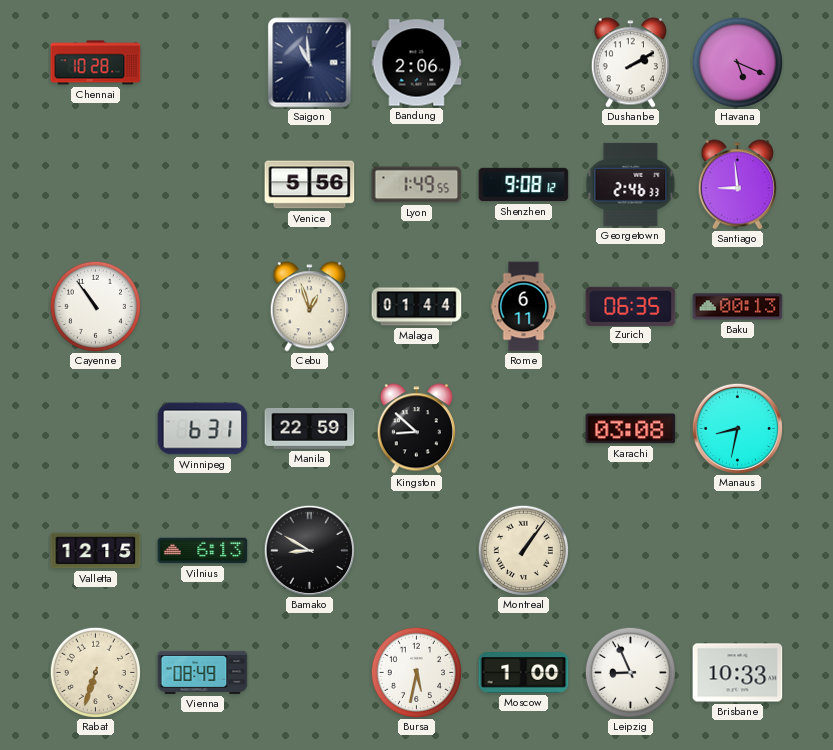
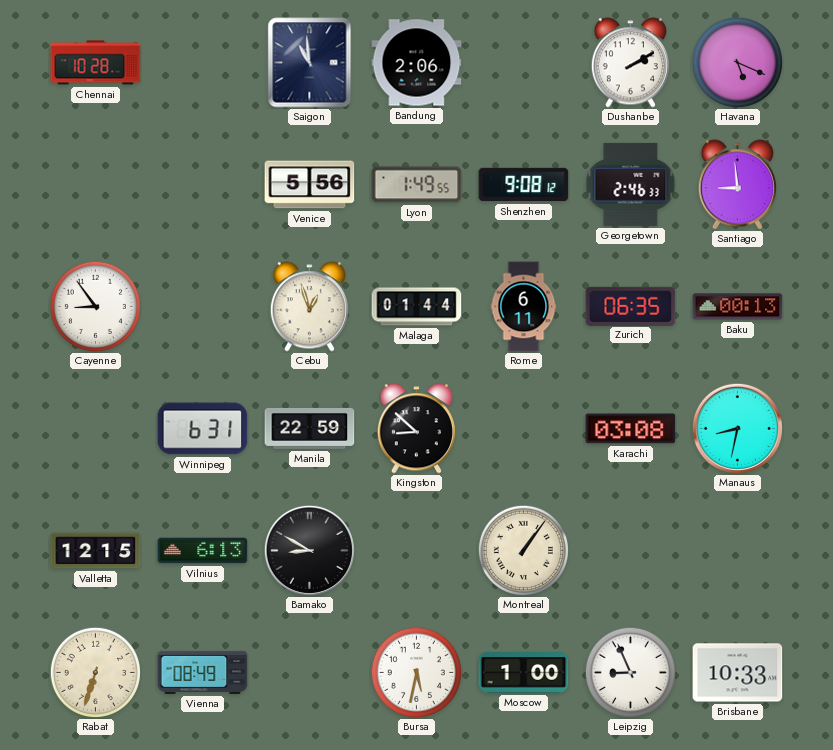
Cayenne: 10:54 -> 8:54
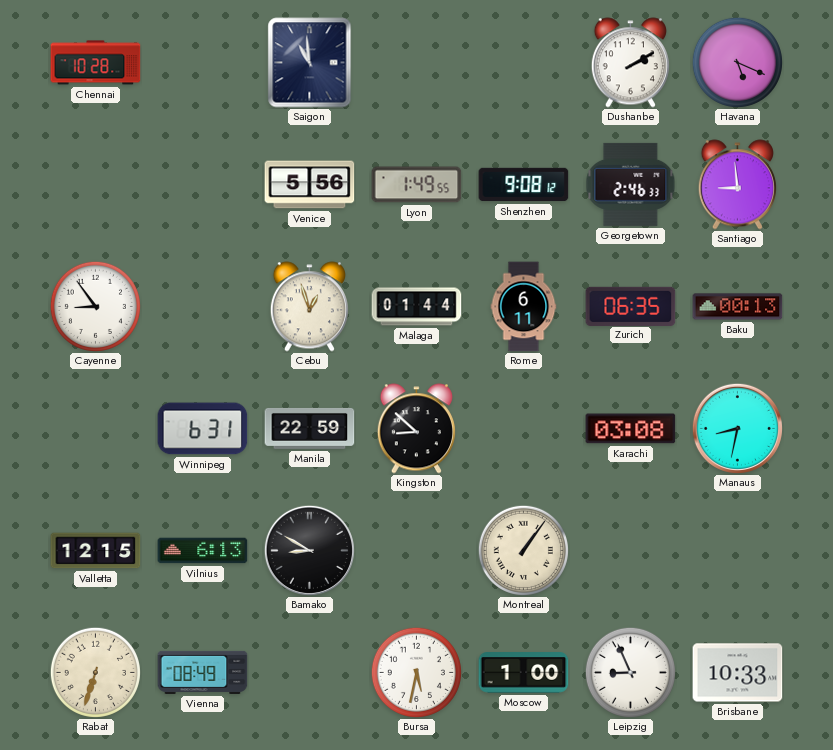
Bandung: 2:06 -> none
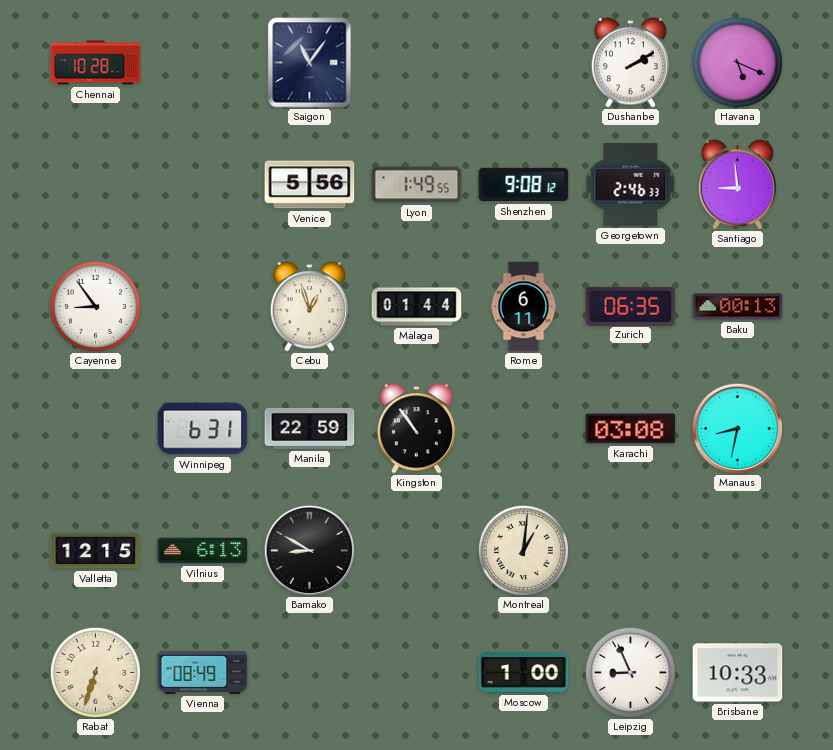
Saigon: 10:59 -> 11:06
Kingston: 8:52 -> 10:54
Montreal: 1:06 -> 1:01
Bursa: 5:32 -> none
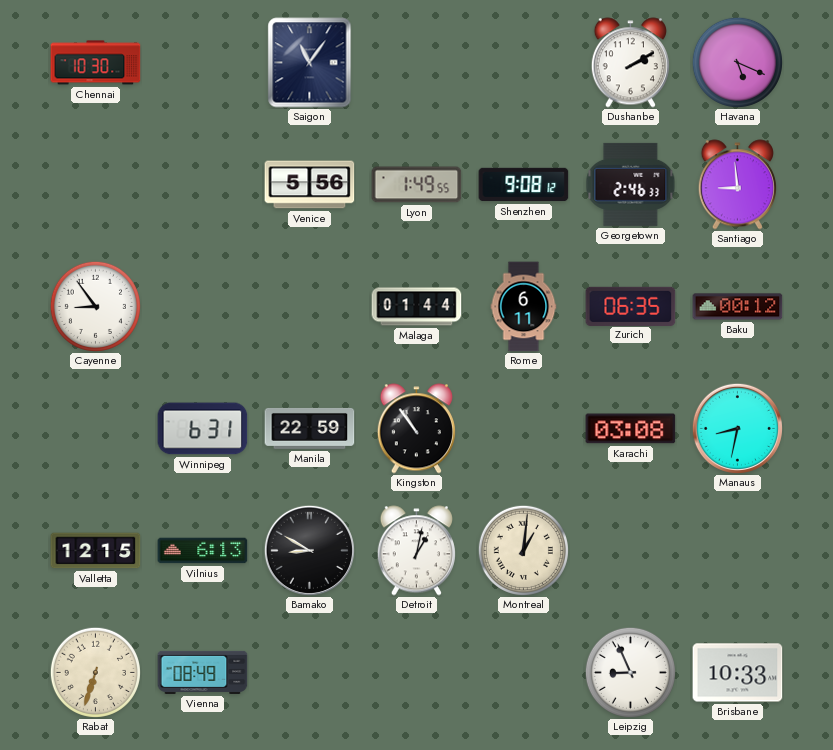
Chennai: 10:28 -> 10:30
Cebu: 12:57 -> none
Baku: 00:13 -> 00:12
Detroit: none -> 1:02
Moscow: 1:00 -> none
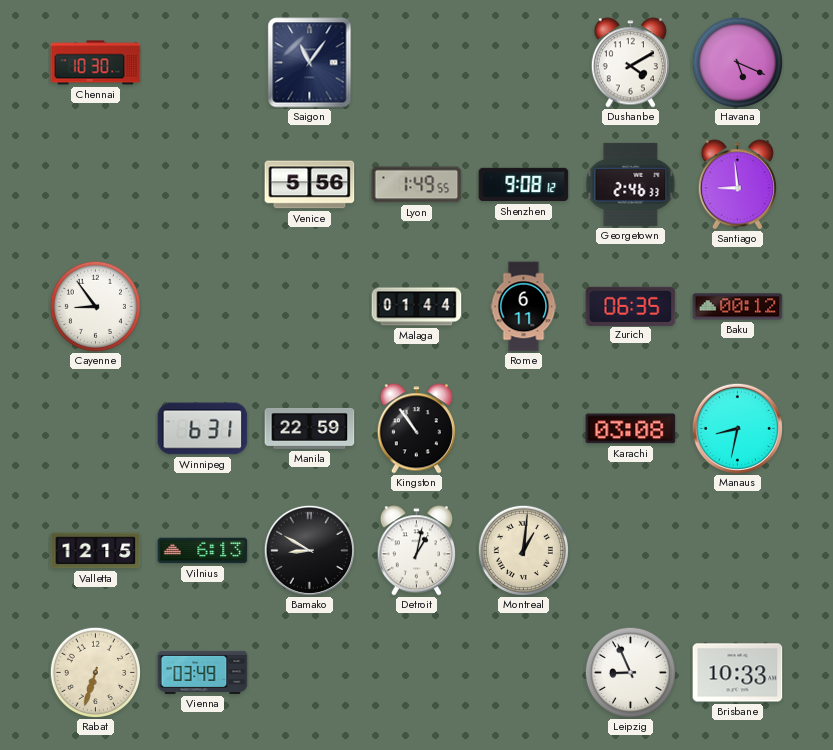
Dushanbe: 2:10 -> 4:10
Vienna: 08:49 -> 03:49
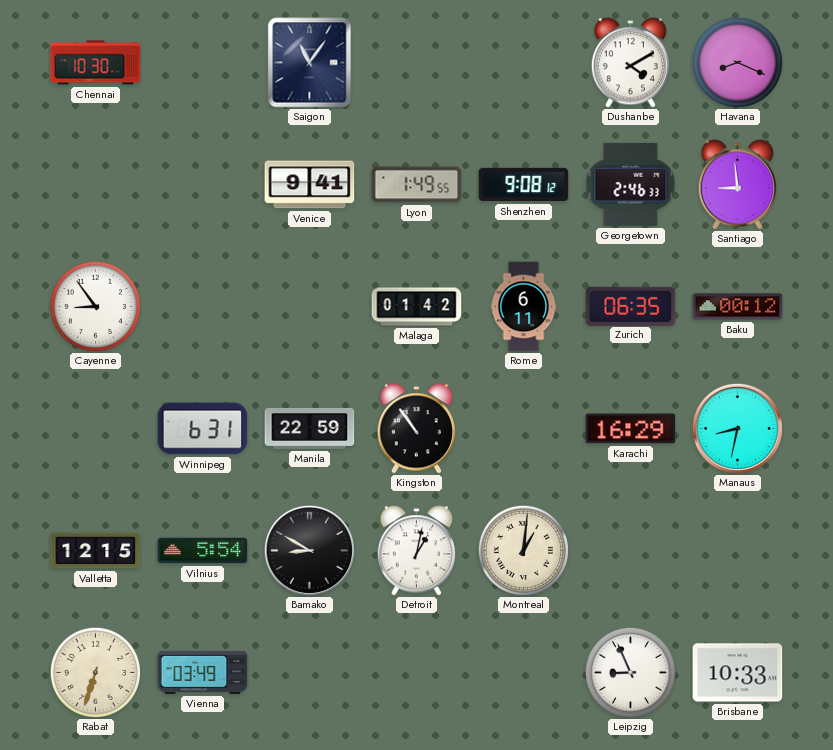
Havana: 5:19 -> 8:19
Venice: 5:56 -> 9:41
Malaga: 01:44 -> 01:42
Karachi: 03:08 -> 16:29
Vilnius: 6:13 -> 5:54
